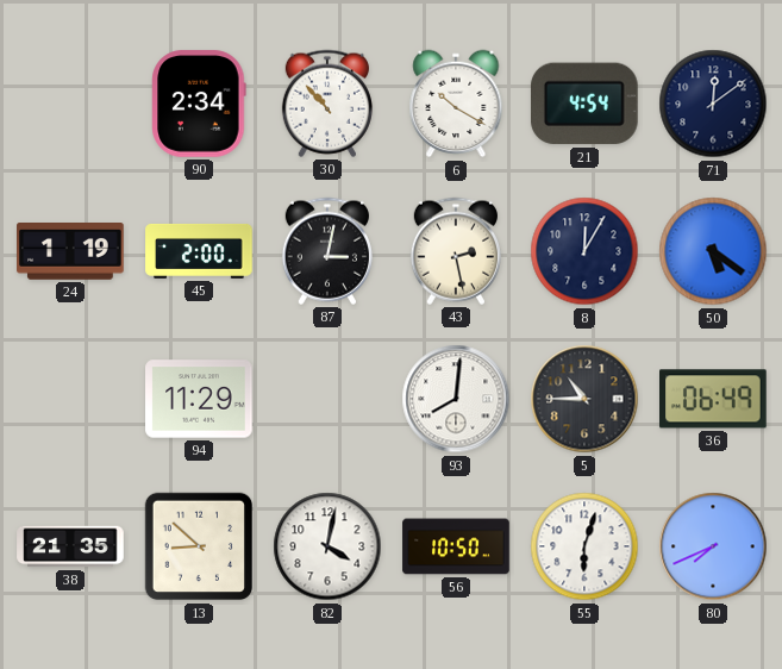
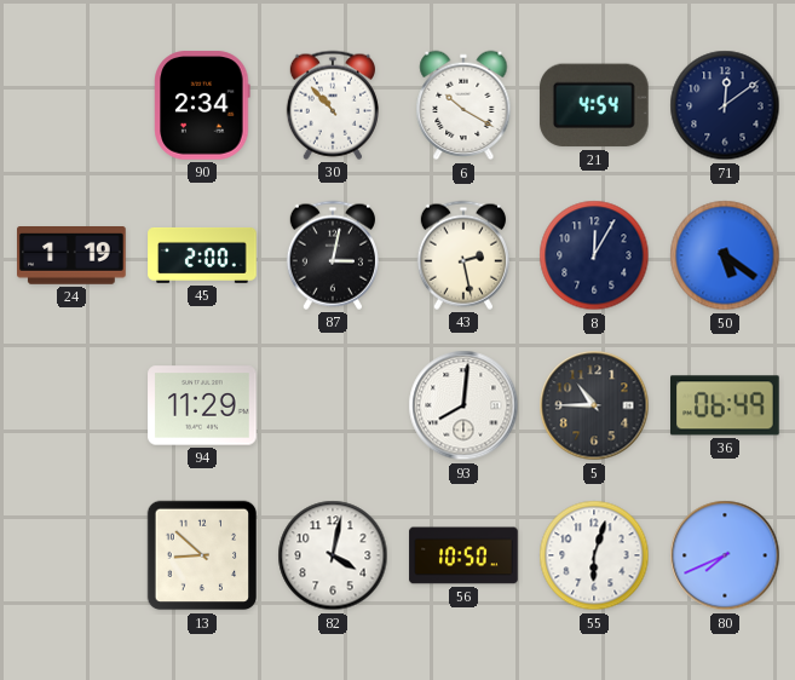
38: 21:35 -> none
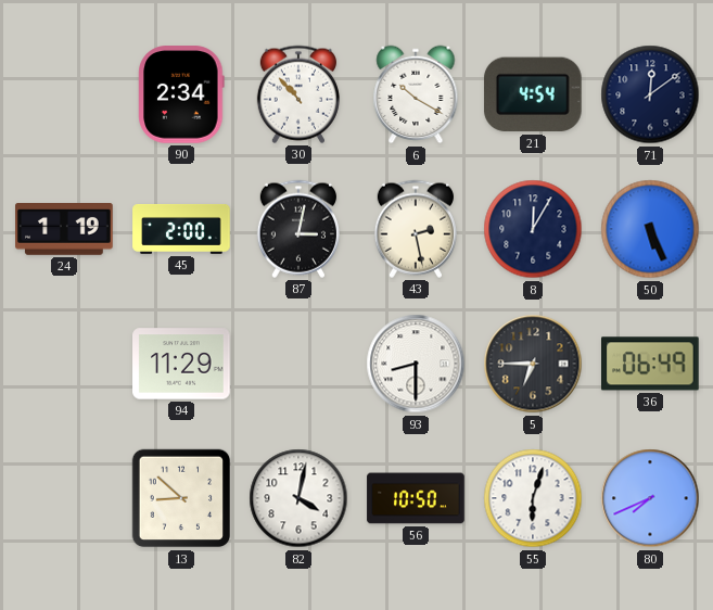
50: 5:21 -> 5:26
93: 8:01 -> 8:30
5: 10:45 -> 6:45
